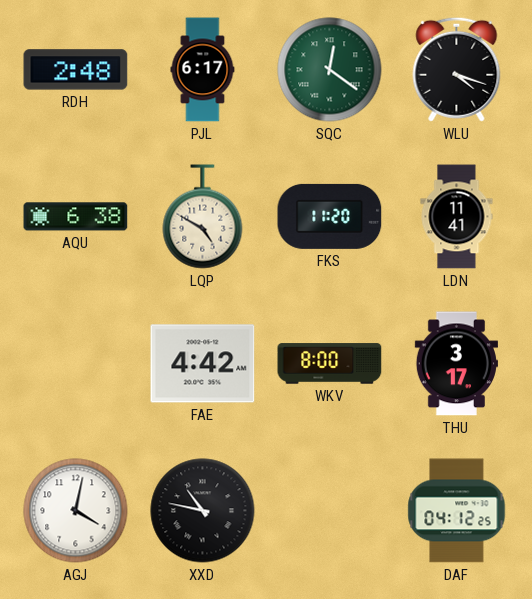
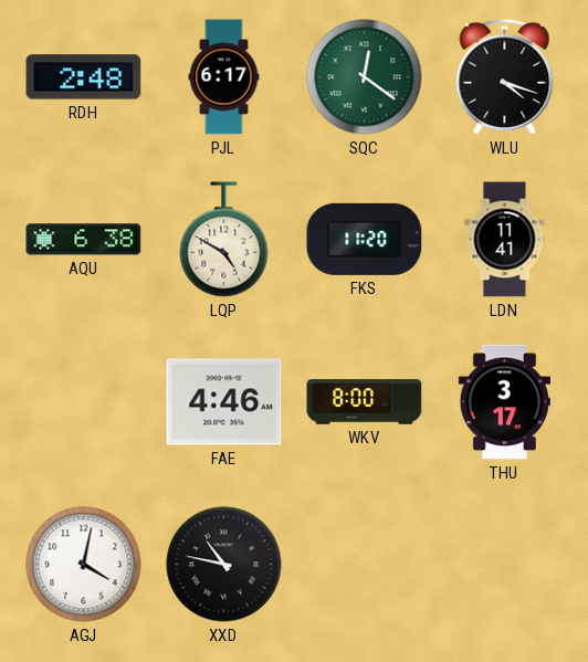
FAE: 4:42 -> 4:46
DAF: 04:12 -> none
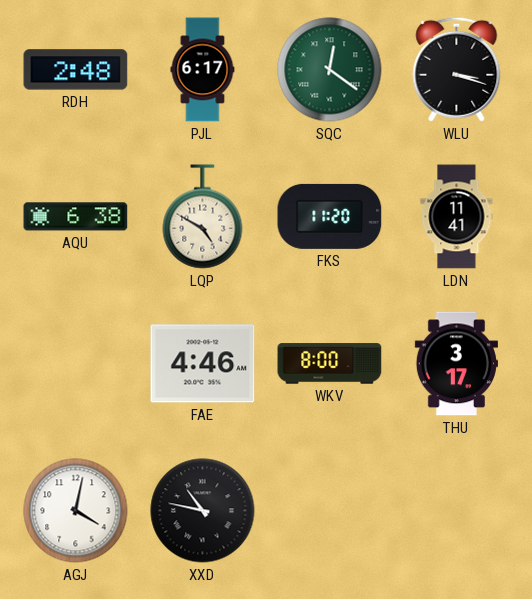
WLU: 4:18 -> 3:18
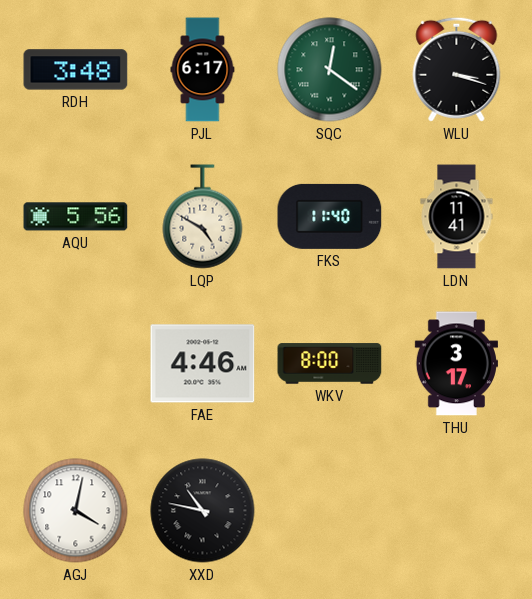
RDH: 2:48 -> 3:48
AQU: 6:38 -> 5:56
FKS: 11:20 -> 11:40
